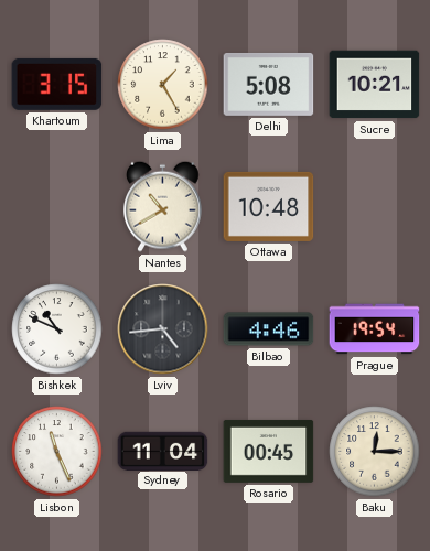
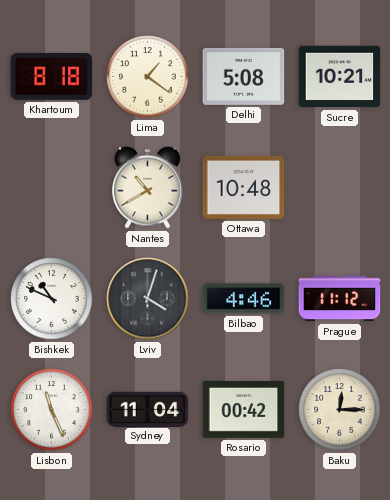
Khartoum: 3:15 -> 8:18
Lima: 1:25 -> 1:21
Lviv: 4:44 -> 4:03
Prague: 19:54 -> 11:12
Rosario: 00:45 -> 00:42
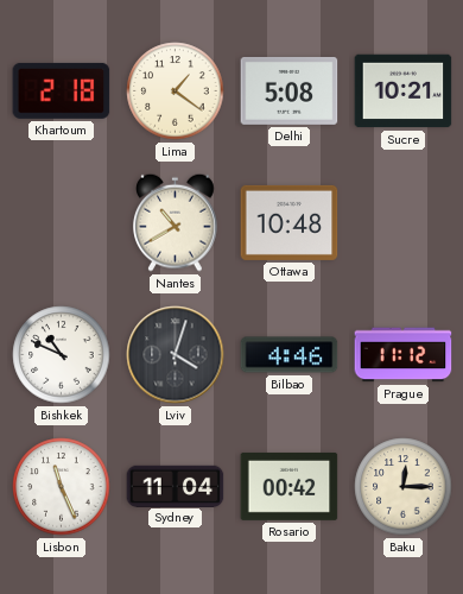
Khartoum: 8:18 -> 2:18
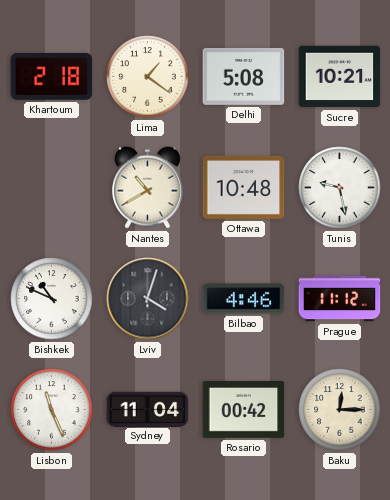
Tunis: none -> 9:28
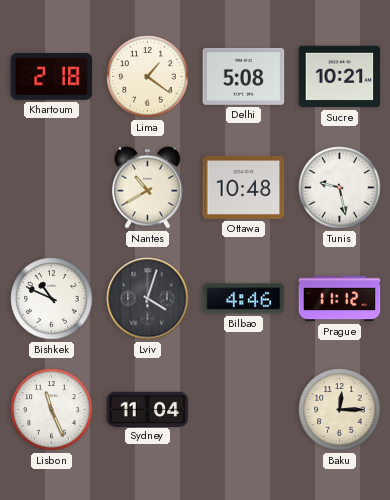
Rosario: 00:42 -> none
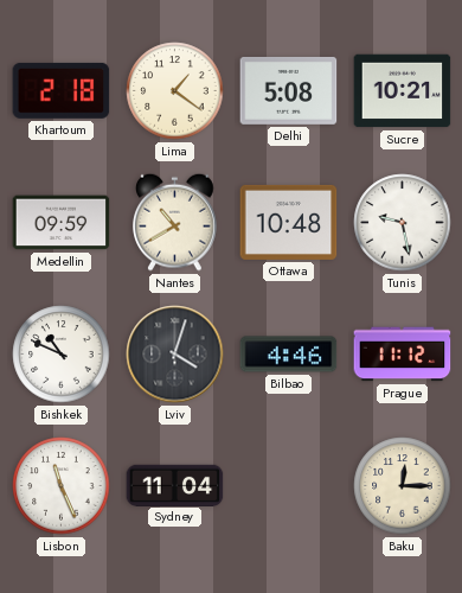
Medellin: none -> 09:59
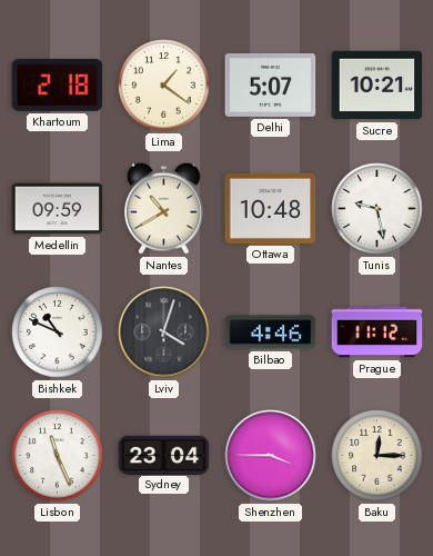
Delhi: 5:08 -> 5:07
Sydney: 11:04 -> 23:04
Shenzhen: none -> 3:45
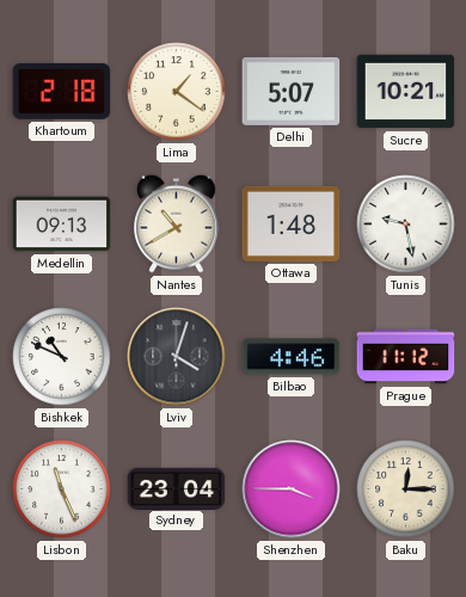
Medellin: 09:59 -> 09:13
Ottawa: 10:48 -> 1:48
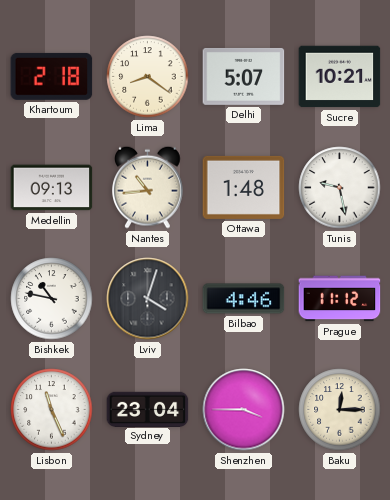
Lima: 1:21 -> 8:21
Nantes: 10:40 -> 10:44
Bishkek: 10:49 -> 10:47
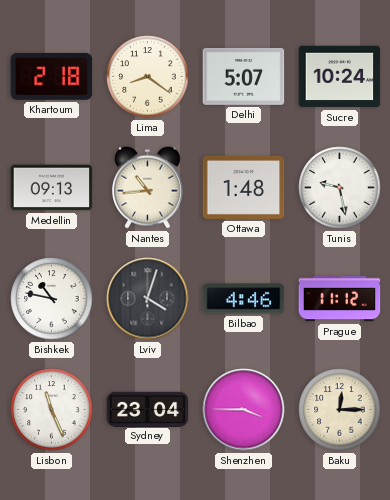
Sucre: 10:21 -> 10:24
